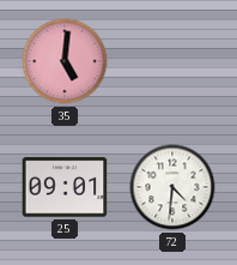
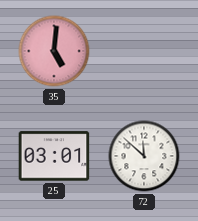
25: 09:01 -> 03:01
72: 4:31 -> 11:52
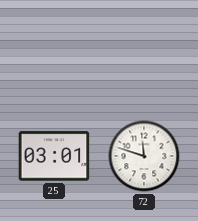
35: 5:01 -> none
72: 11:52 -> 11:48
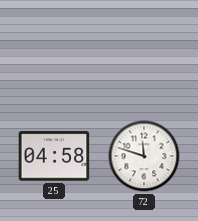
25: 03:01 -> 04:58
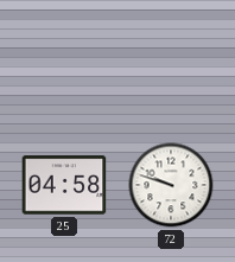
72: 11:48 -> 9:48
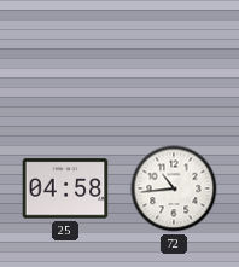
72: 9:48 -> 10:44
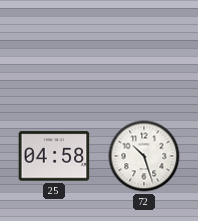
72: 10:44 -> 10:27
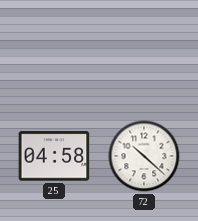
72: 10:27 -> 10:22
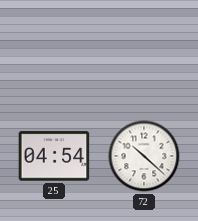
25: 04:58 -> 04:54
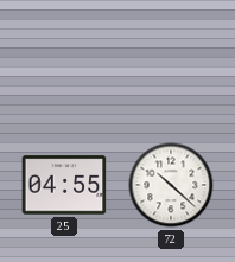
25: 04:54 -> 04:55
